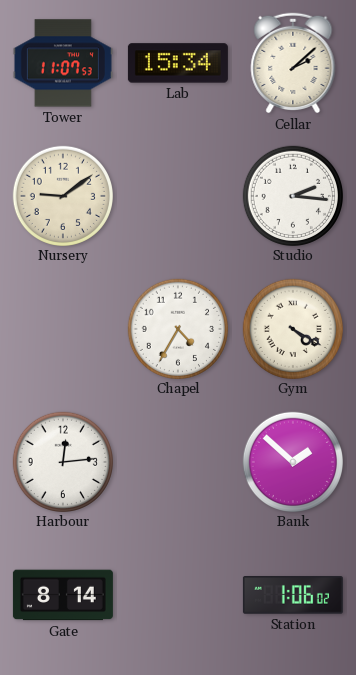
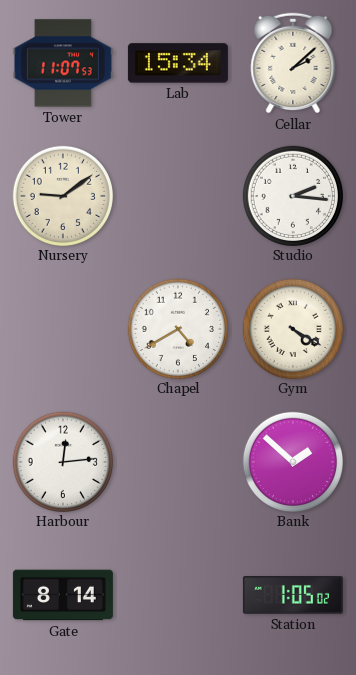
Chapel: 4:35 -> 4:40
Station: 1:06 -> 1:05
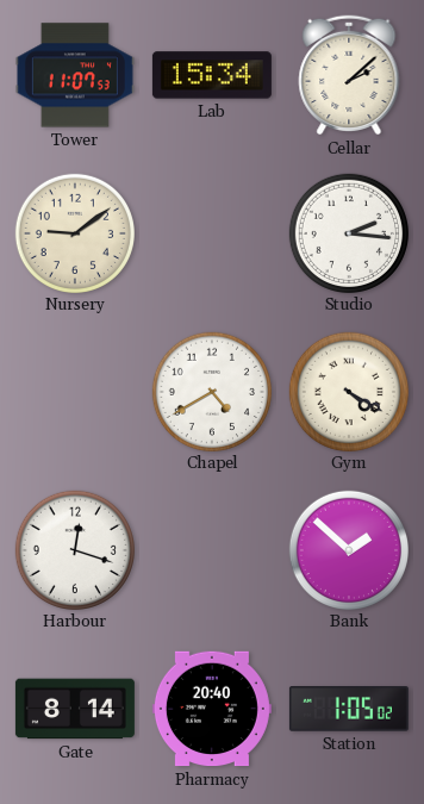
Harbour: 12:14 -> 12:18
Pharmacy: none -> 20:40
